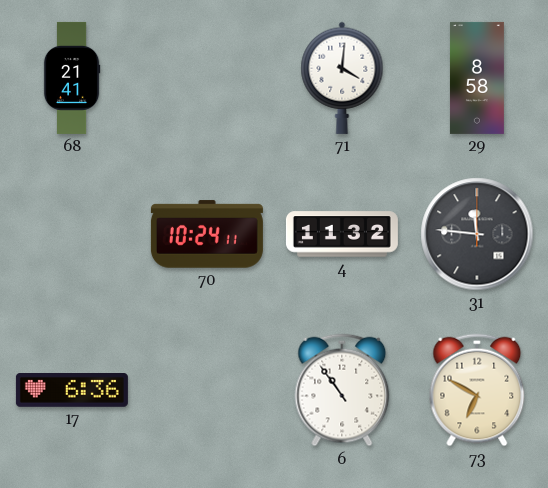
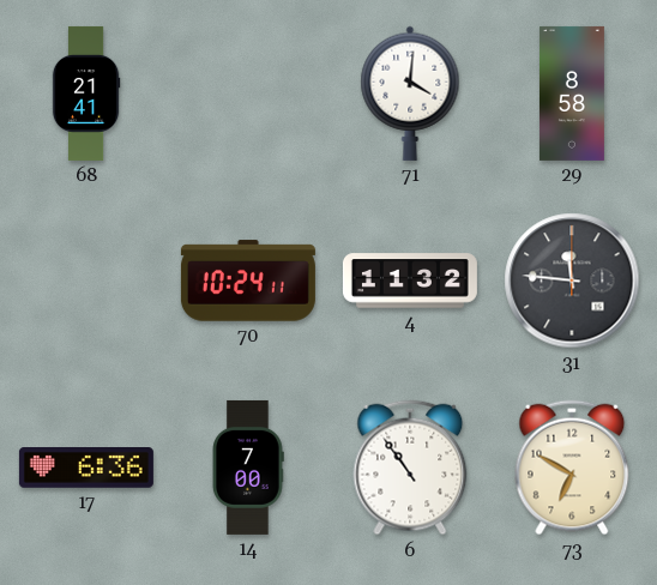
14: none -> 7:00
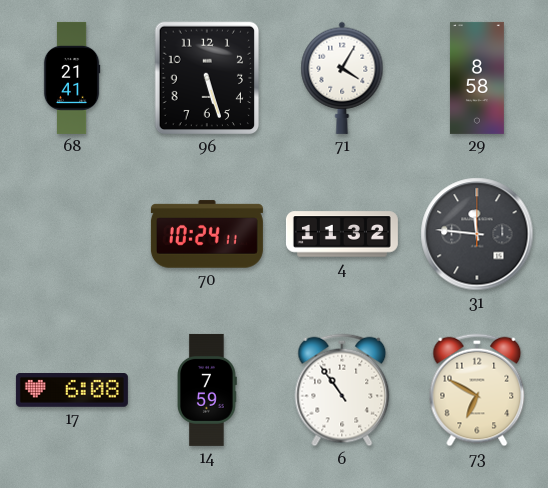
96: none -> 5:27
71: 4:01 -> 4:05
17: 6:36 -> 6:08
14: 7:00 -> 7:59
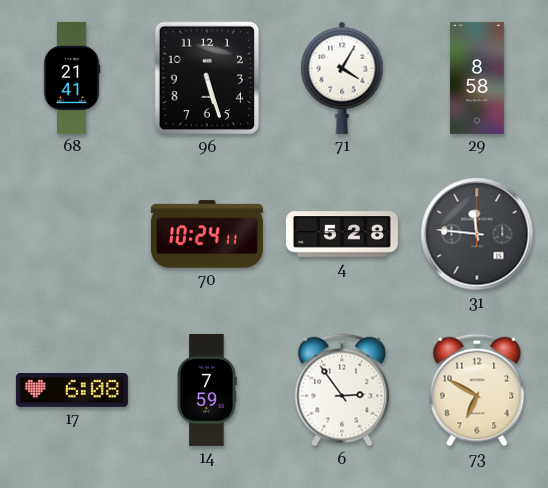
4: 11:32 -> 5:28
6: 10:54 -> 2:54
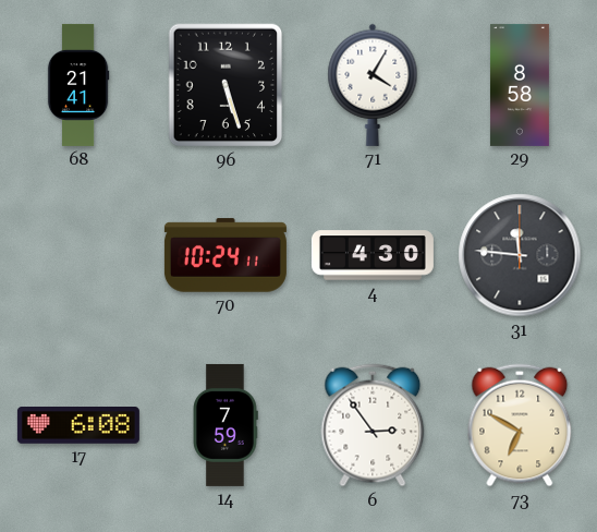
4: 5:28 -> 4:30
